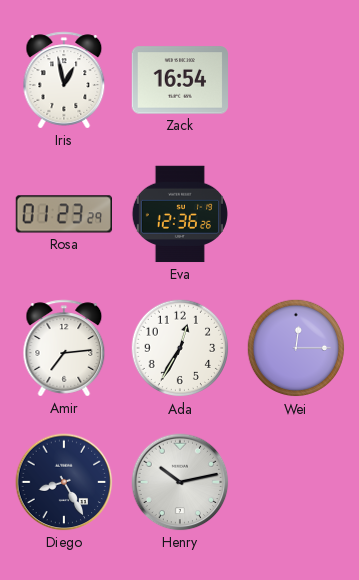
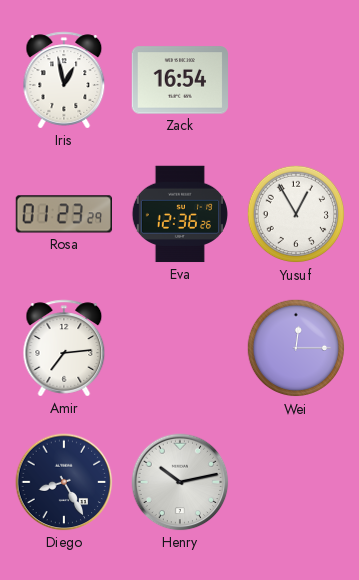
Yusuf: none -> 12:55
Ada: 12:35 -> none
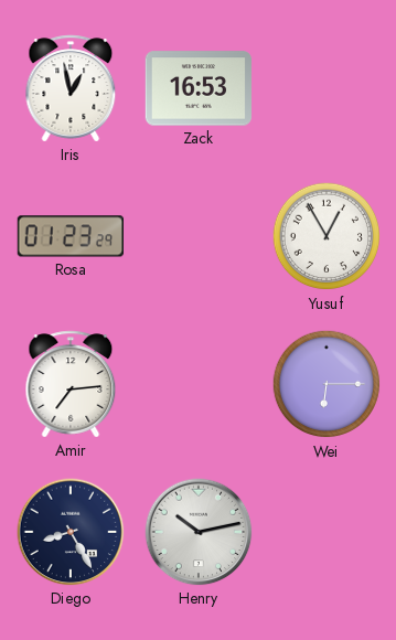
Zack: 16:54 -> 16:53
Eva: 12:36 -> none
Wei: 12:15 -> 6:15
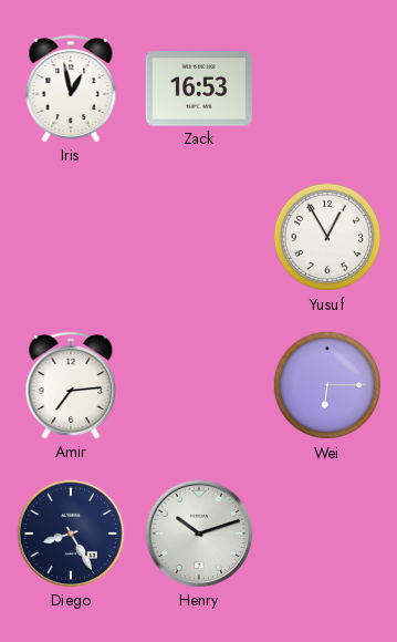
Rosa: 01:23 -> none
Henry: 10:13 -> 10:12
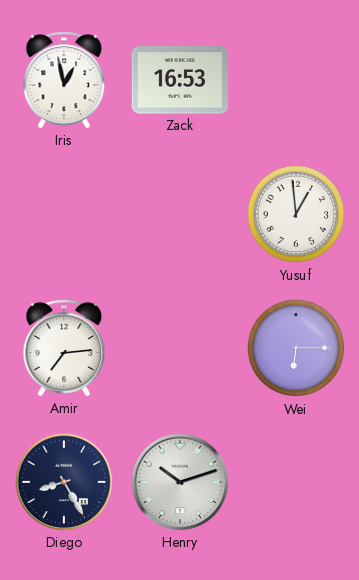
Yusuf: 12:55 -> 12:59
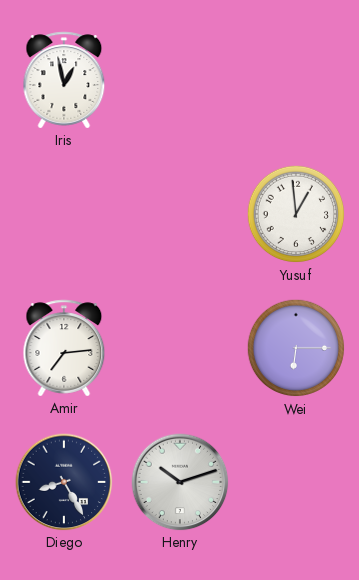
Zack: 16:53 -> none
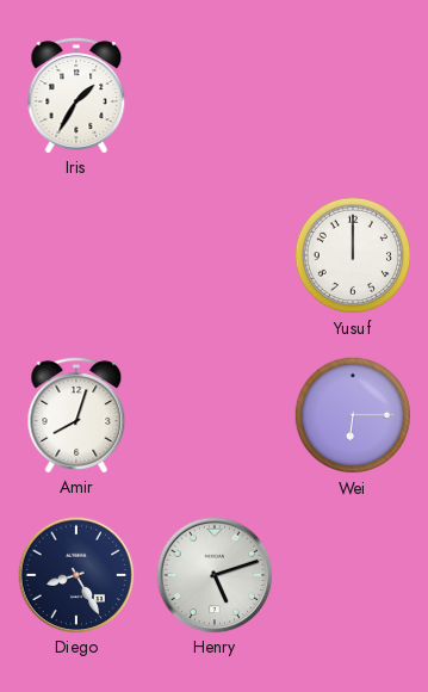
Iris: 12:58 -> 1:35
Yusuf: 12:59 -> 12:00
Amir: 7:14 -> 8:03
Henry: 10:12 -> 5:12
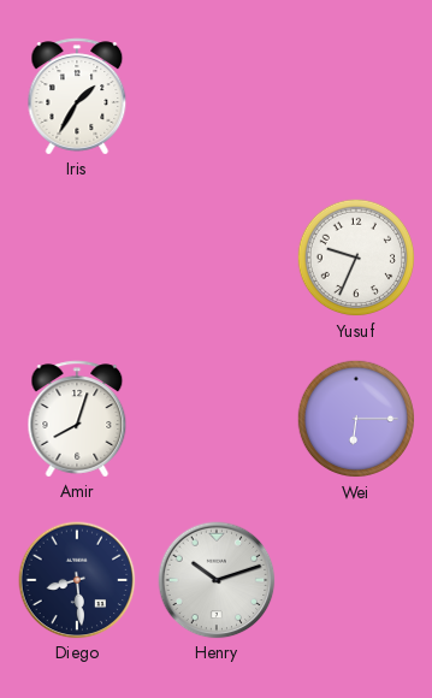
Yusuf: 12:00 -> 9:34
Diego: 8:25 -> 8:29
Henry: 5:12 -> 10:12
